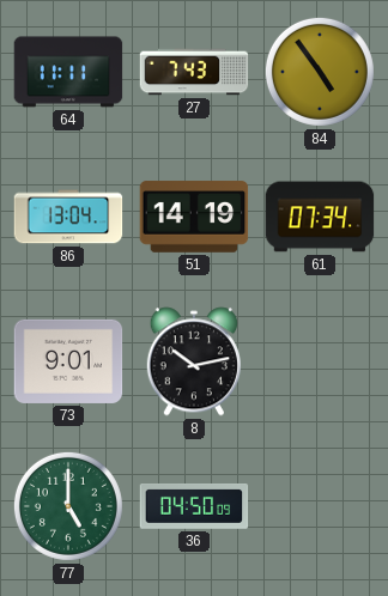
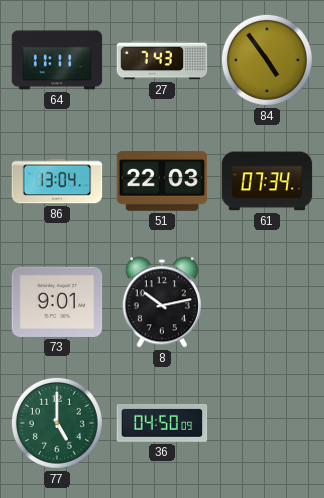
51: 14:19 -> 22:03
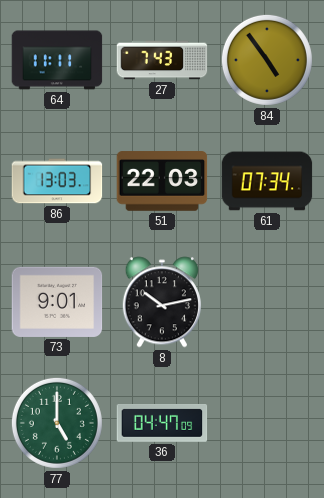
86: 13:04 -> 13:03
36: 04:50 -> 04:47
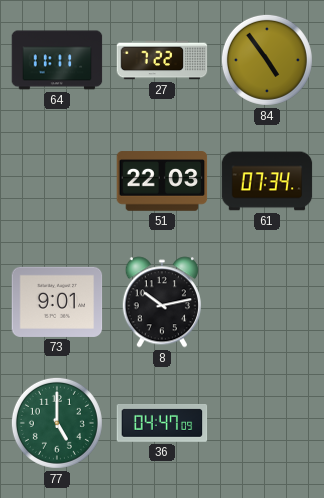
27: 7:43 -> 7:22
86: 13:03 -> none
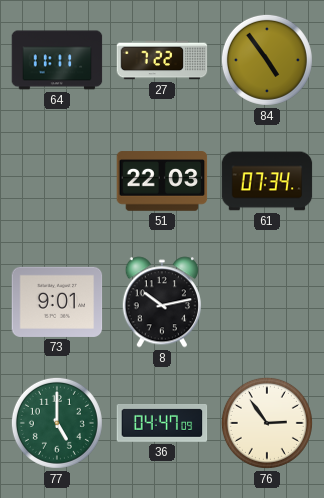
76: none -> 2:54
